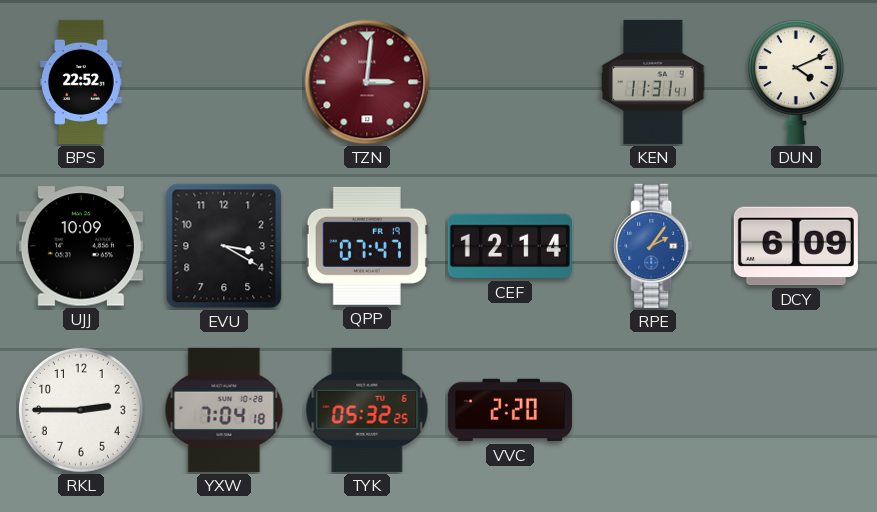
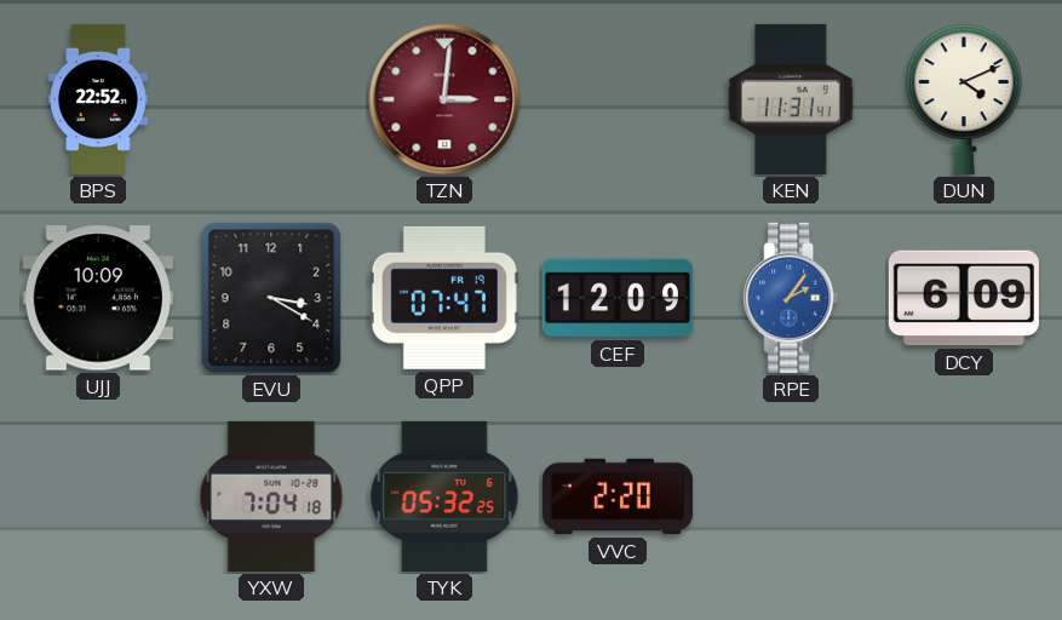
CEF: 12:14 -> 12:09
RKL: 2:45 -> none
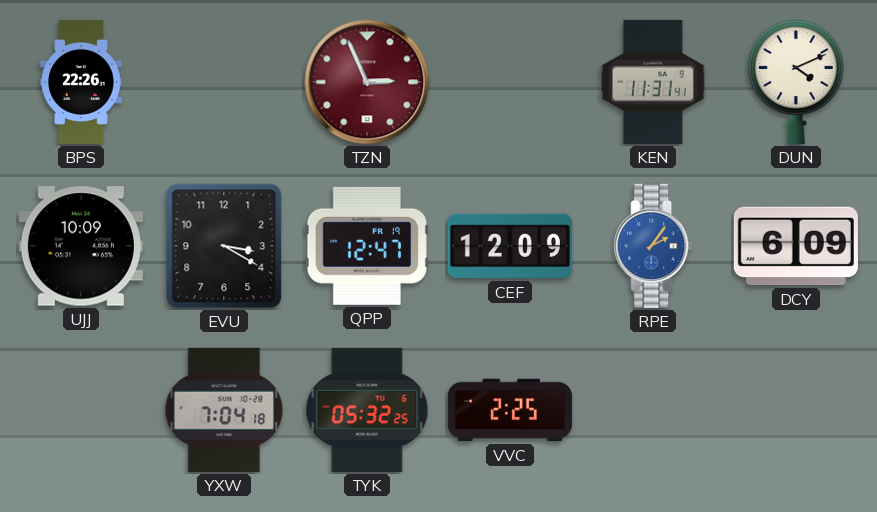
BPS: 22:52 -> 22:26
TZN: 3:01 -> 2:56
QPP: 07:47 -> 12:47
VVC: 2:20 -> 2:25
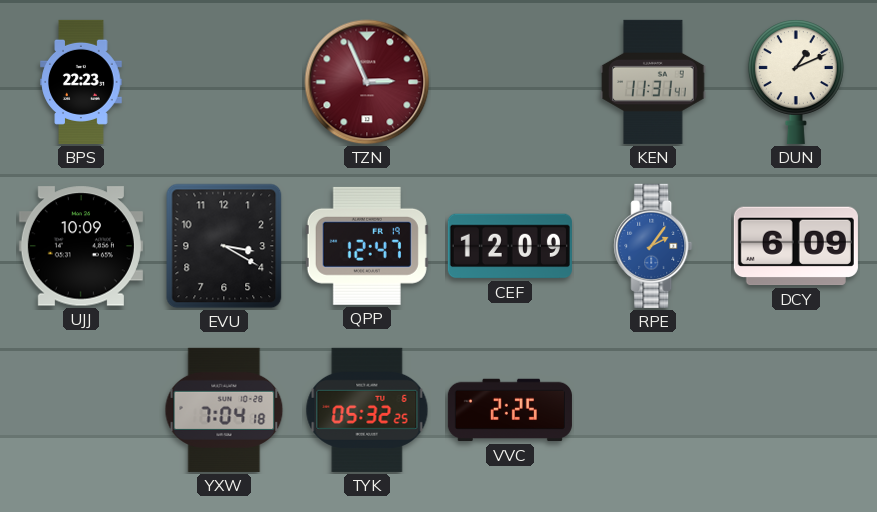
BPS: 22:26 -> 22:23
DUN: 4:11 -> 1:11
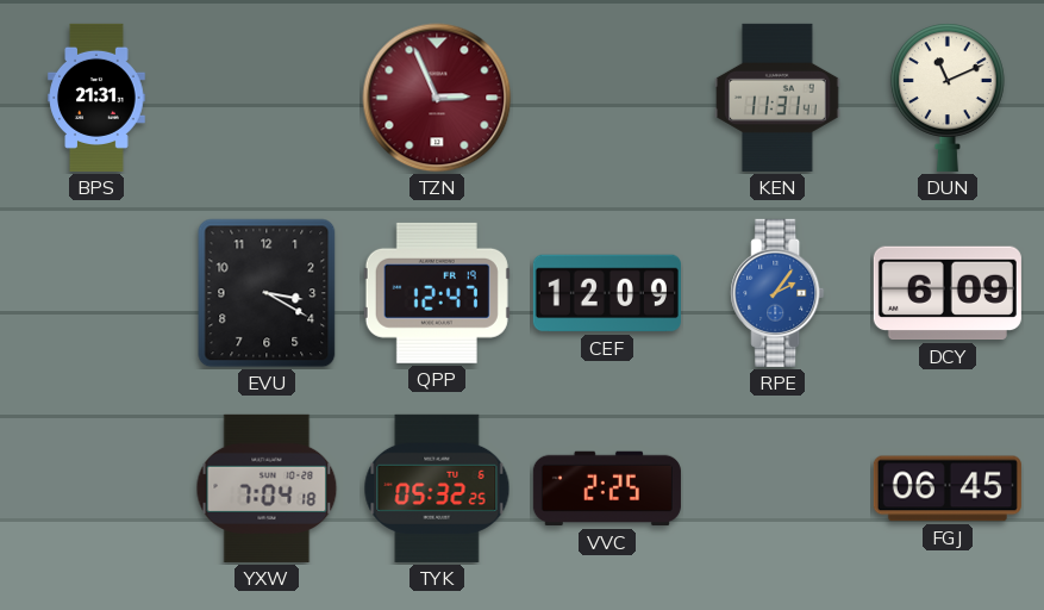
BPS: 22:23 -> 21:31
DUN: 1:11 -> 11:11
UJJ: 10:09 -> none
FGJ: none -> 06:45
